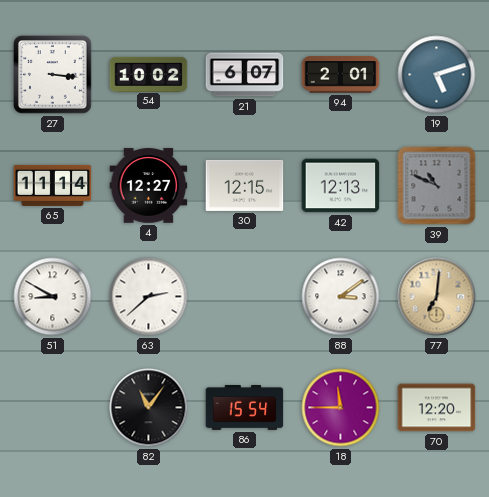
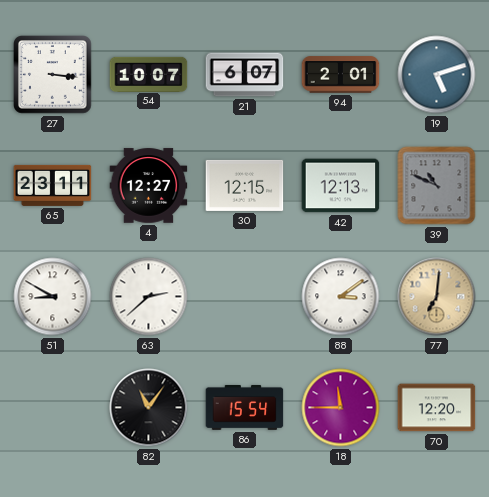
54: 10:02 -> 10:07
65: 11:14 -> 23:11
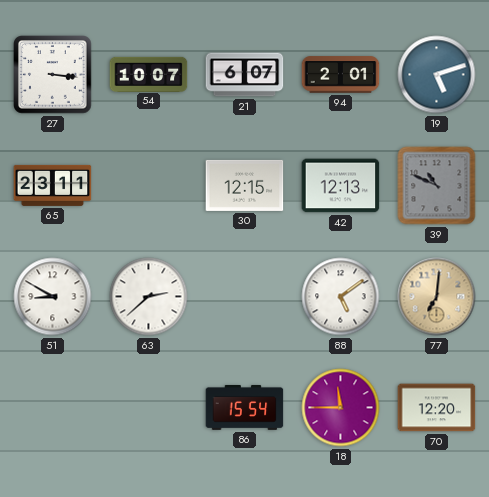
4: 12:27 -> none
88: 3:09 -> 5:09
82: 11:06 -> none
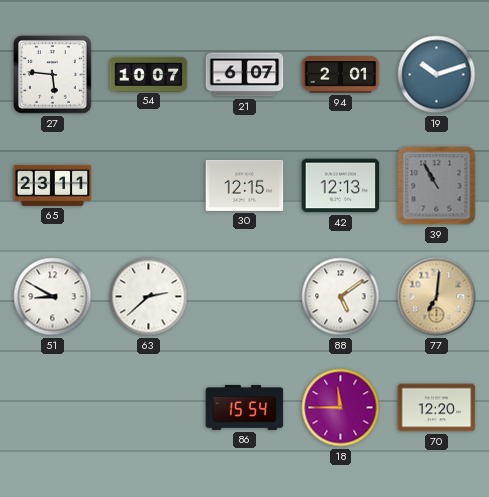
27: 3:16 -> 5:46
19: 5:12 -> 10:12
39: 10:49 -> 10:55
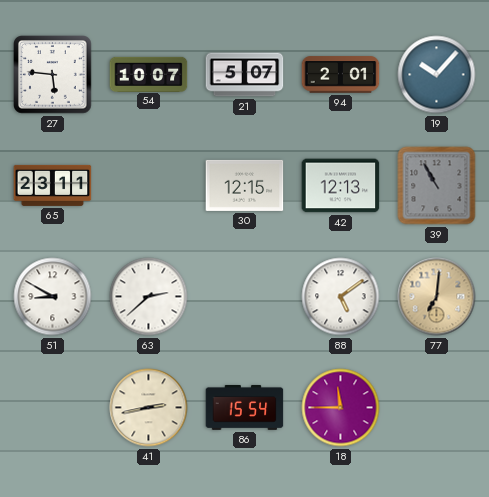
21: 6:07 -> 5:07
19: 10:12 -> 10:07
41: none -> 2:43
70: 12:20 -> none
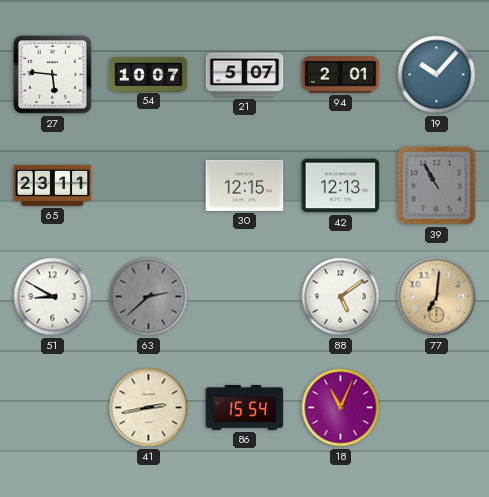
63 dial: white -> grey
18: 11:45 -> 11:04
